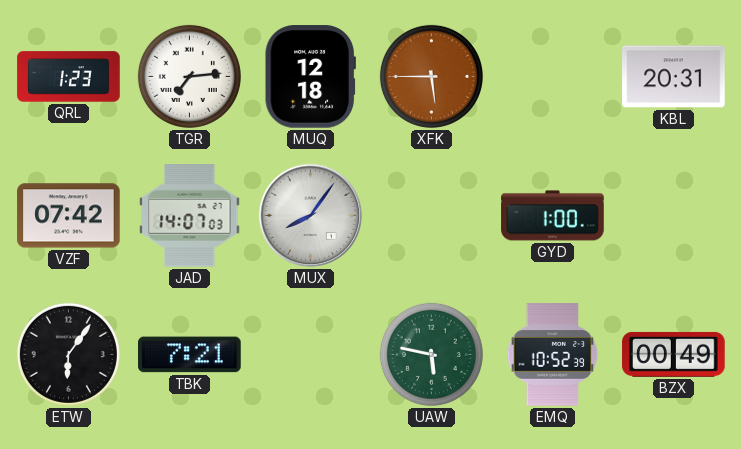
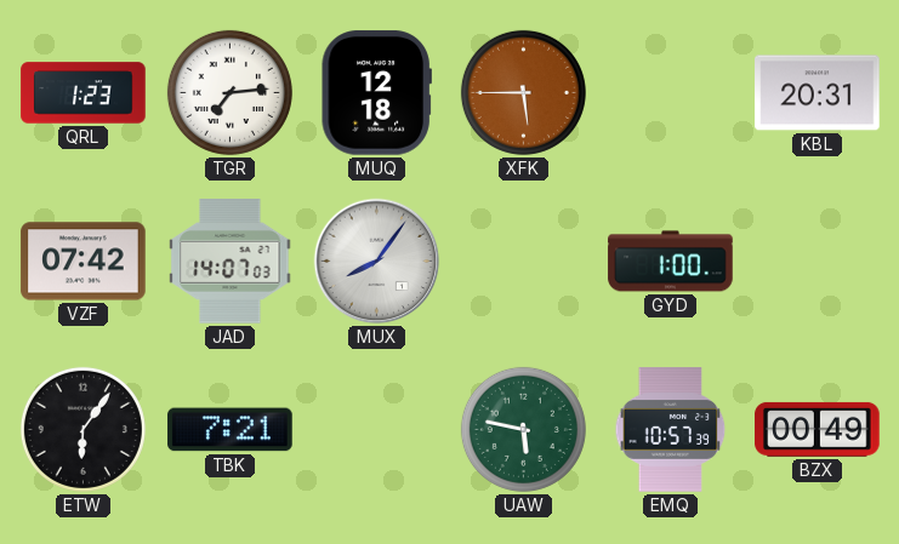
EMQ: 10:52 -> 10:57
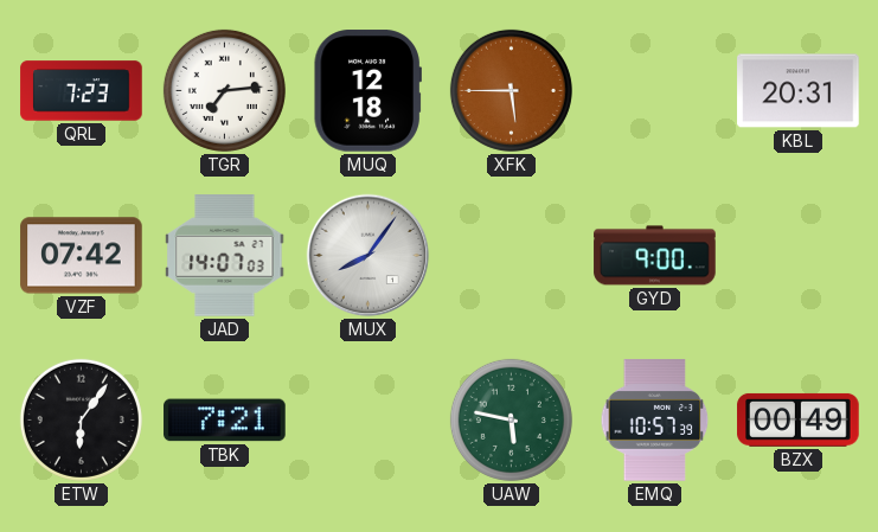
QRL: 1:23 -> 7:23
GYD: 1:00 -> 9:00
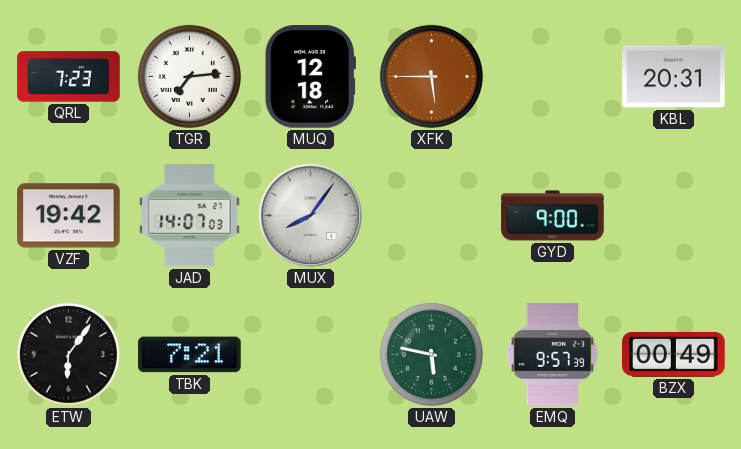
VZF: 07:42 -> 19:42
EMQ: 10:57 -> 9:57
